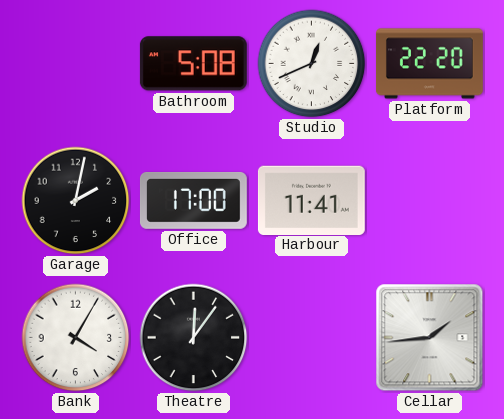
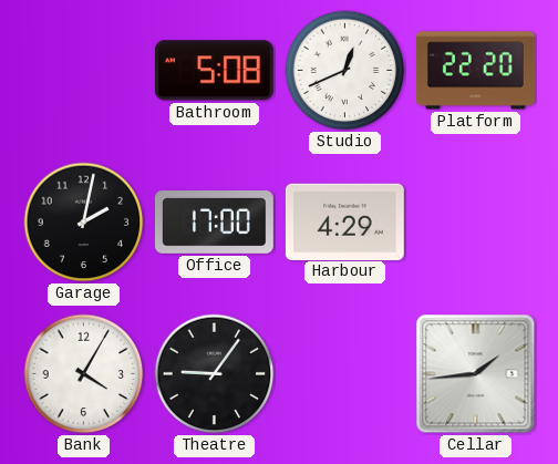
Harbour: 11:41 -> 4:29
Theatre: 12:06 -> 9:06
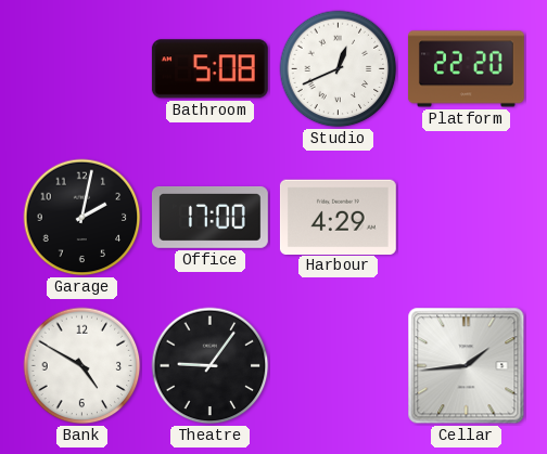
Bank: 4:05 -> 4:50
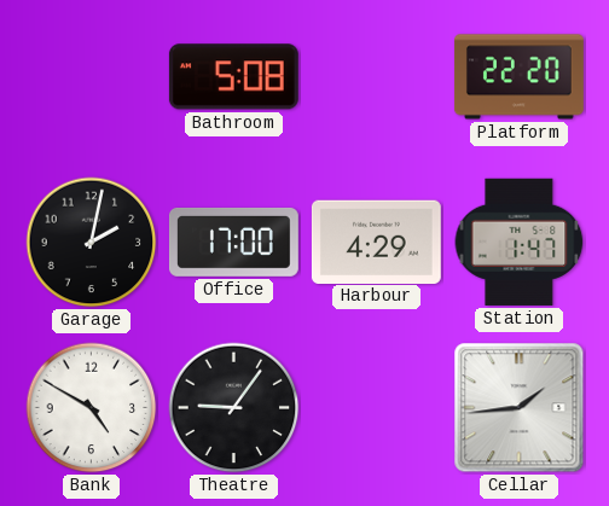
Studio: 12:41 -> none
Station: none -> 1:47
